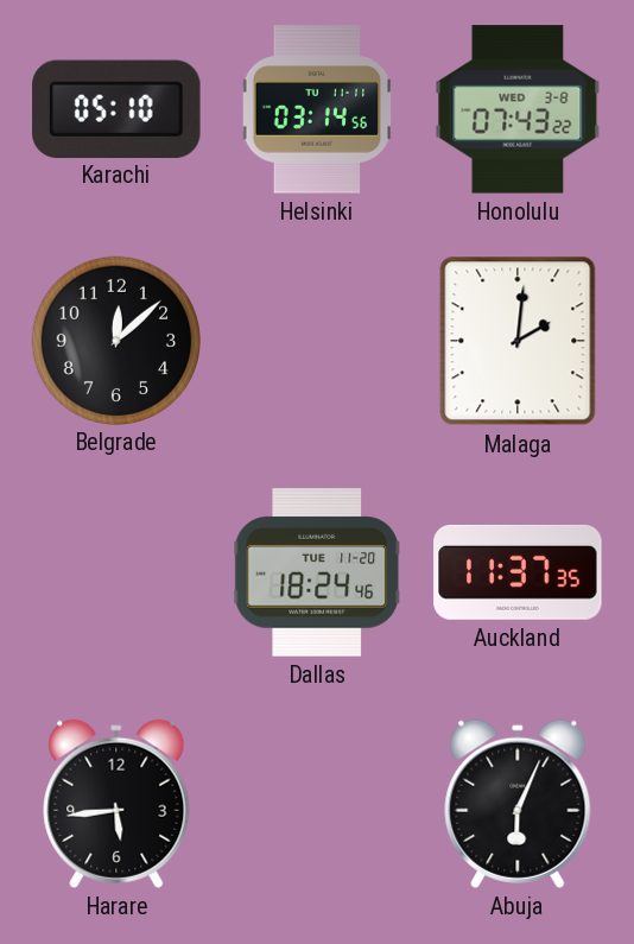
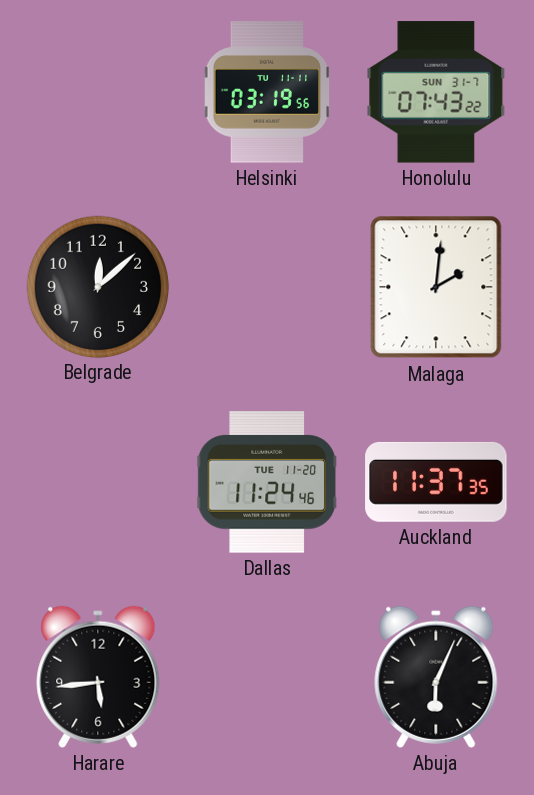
Karachi: 05:10 -> none
Helsinki: 03:14 -> 03:19
Honolulu date: WED 3-8 -> SUN 31-7
Dallas: 18:24 -> 11:24
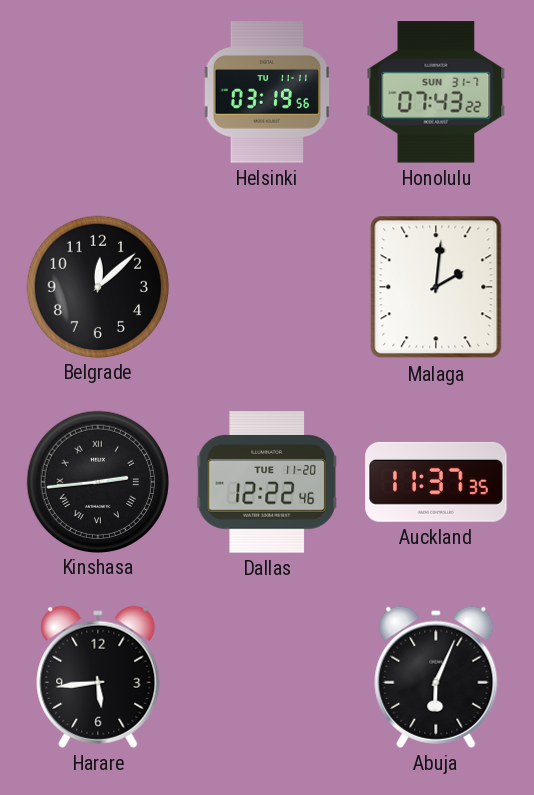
Kinshasa: none -> 2:44
Dallas: 11:24 -> 12:22
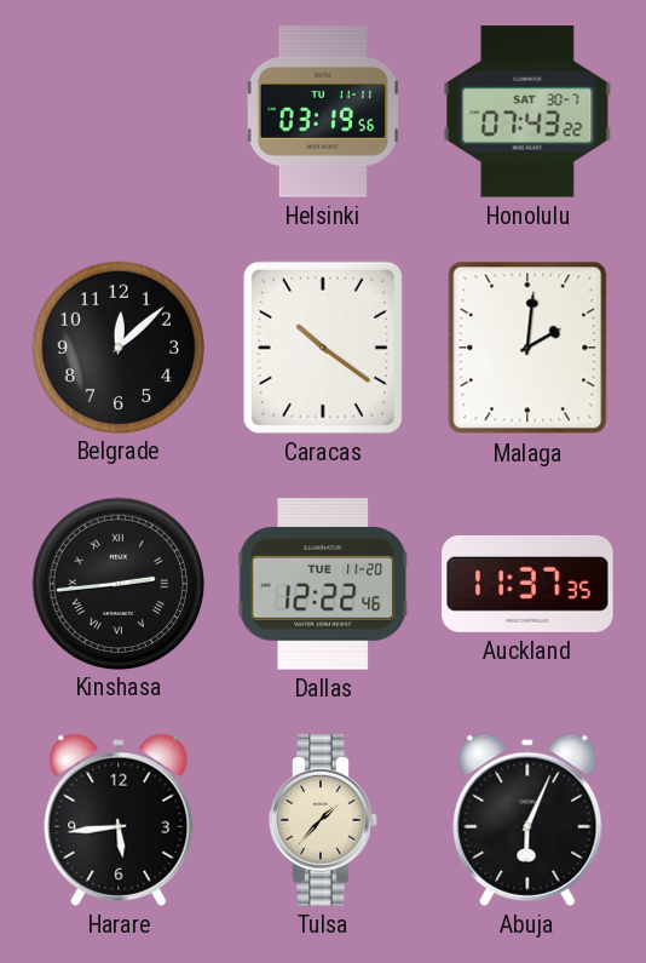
Honolulu date: SUN 31-7 -> SAT 30-7
Caracas: none -> 10:21
Tulsa: none -> 1:37
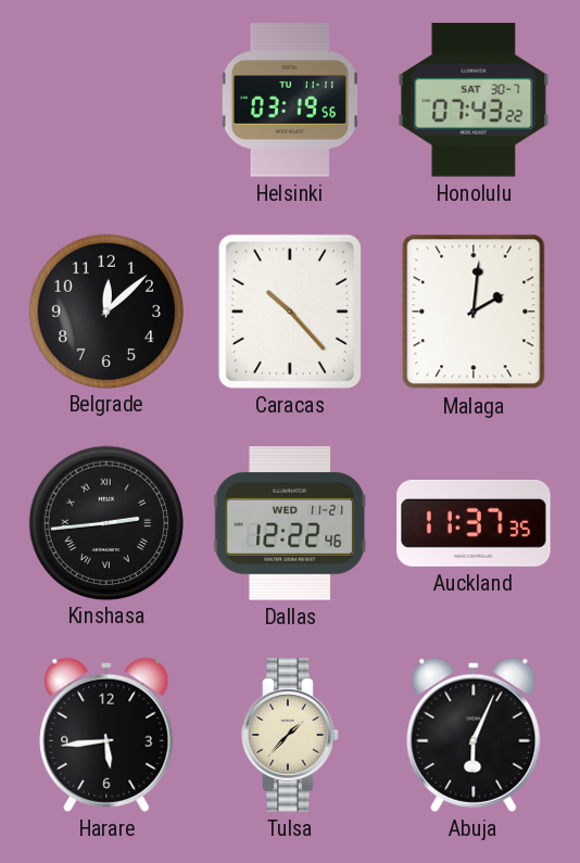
Caracas: 10:21 -> 10:23
Dallas date: TUE 11-20 -> WED 11-21
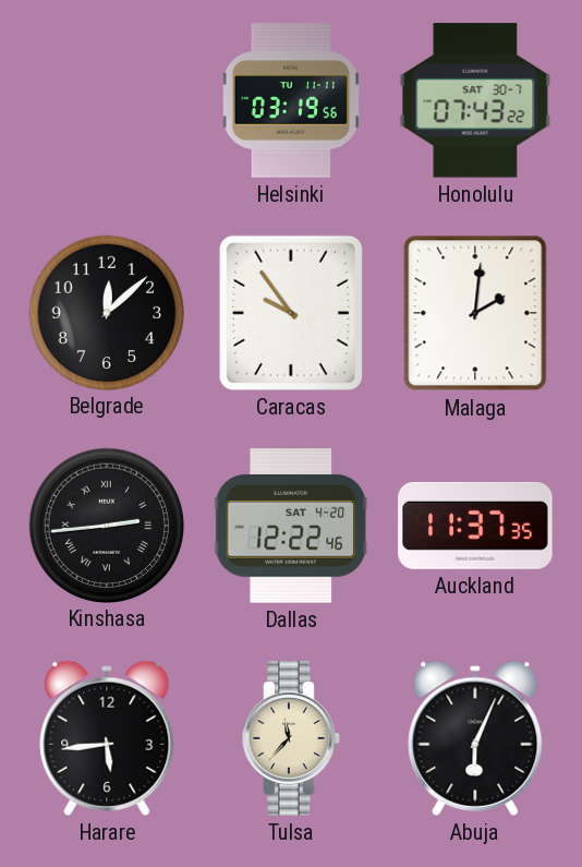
Caracas: 10:23 -> 9:54
Dallas date: WED 11-21 -> SAT 4-20
Tulsa: 1:37 -> 11:37
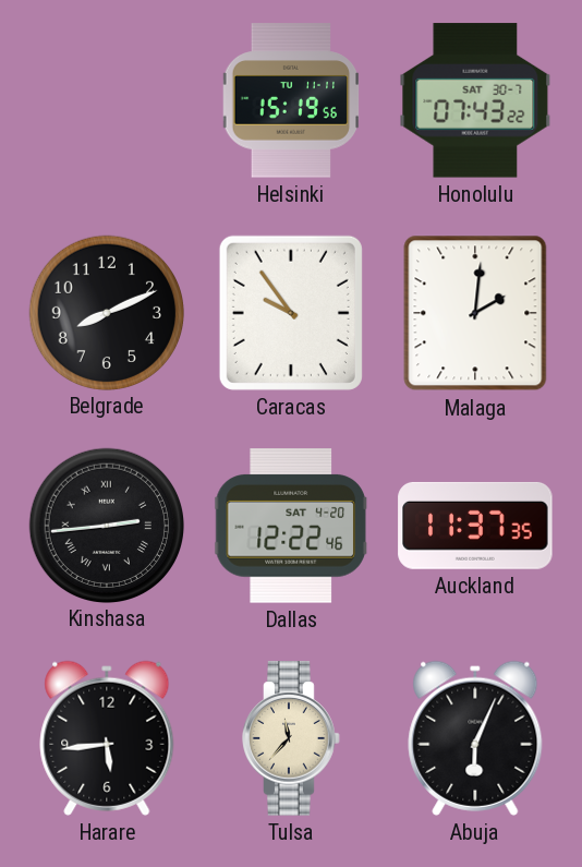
Helsinki: 03:19 -> 15:19
Belgrade: 12:08 -> 8:11
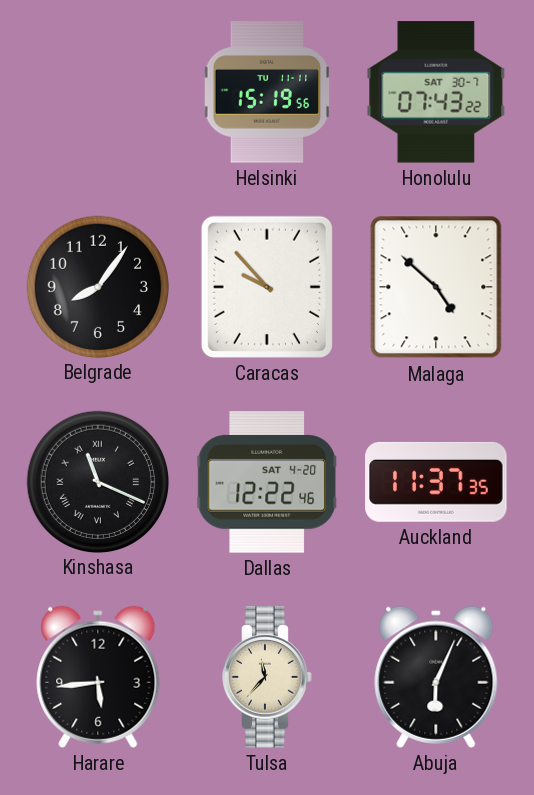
Belgrade: 8:11 -> 8:06
Caracas: 9:54 -> 9:53
Malaga: 2:01 -> 4:52
Kinshasa: 2:44 -> 11:19
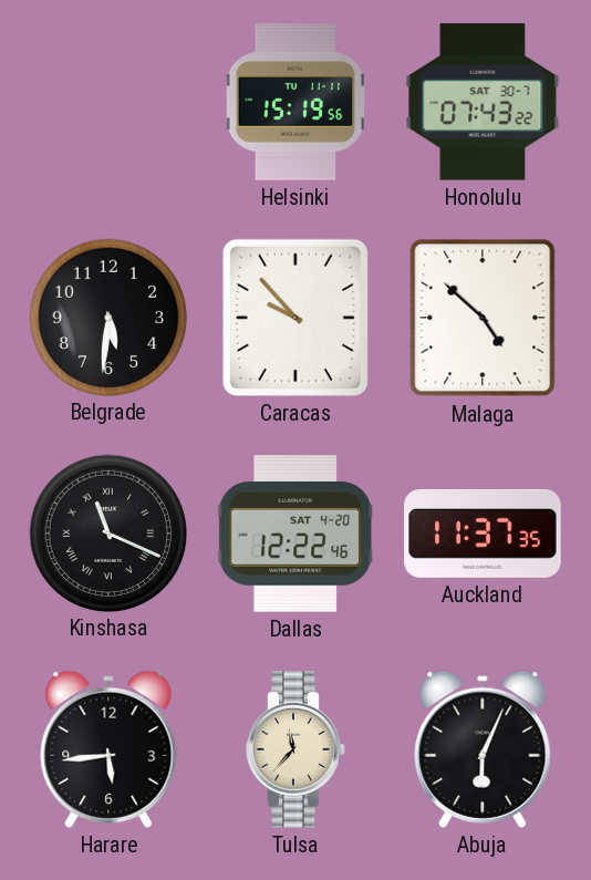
Belgrade: 8:06 -> 5:31
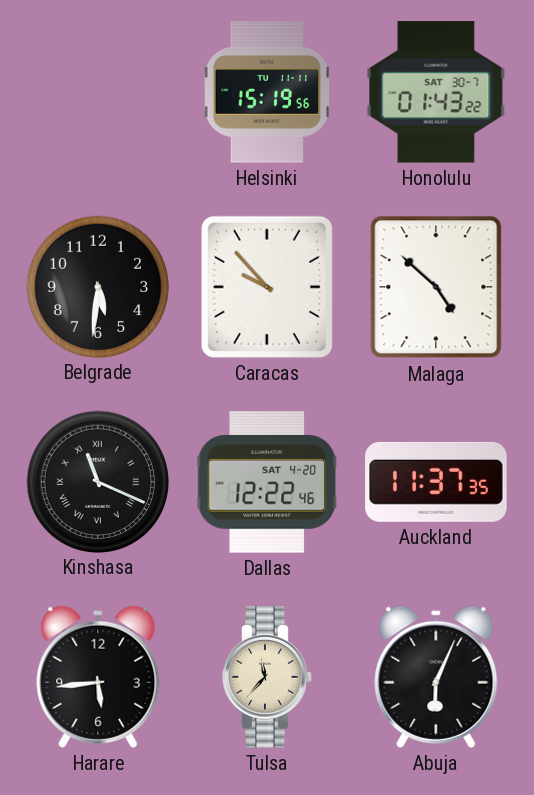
Honolulu: 07:43 -> 01:43
